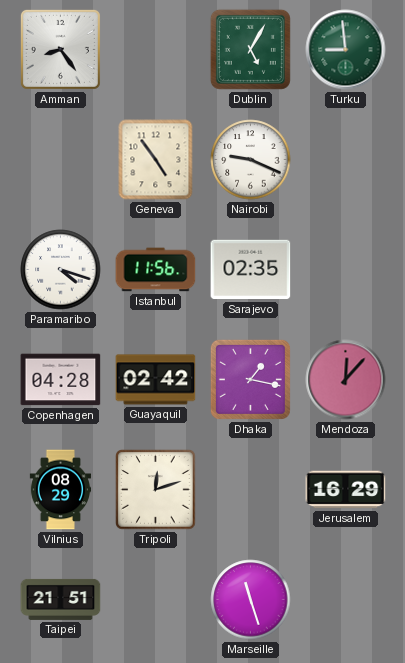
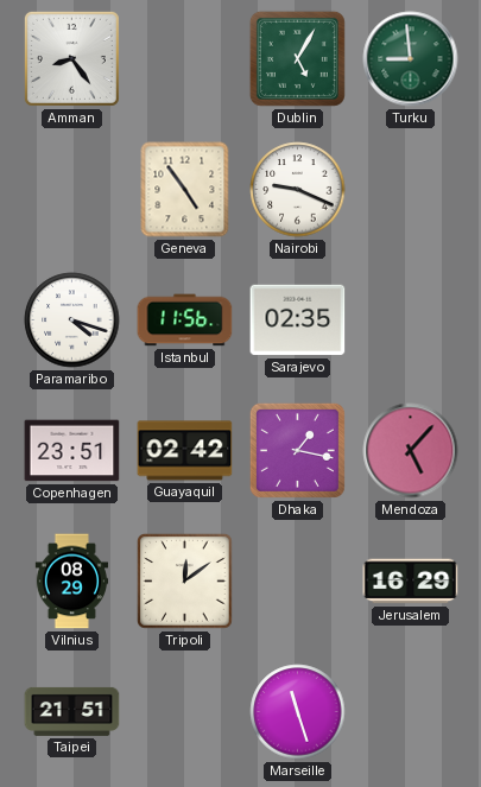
Copenhagen: 04:28 -> 23:51
Mendoza: 12:07 -> 5:07
Tripoli: 12:12 -> 12:09
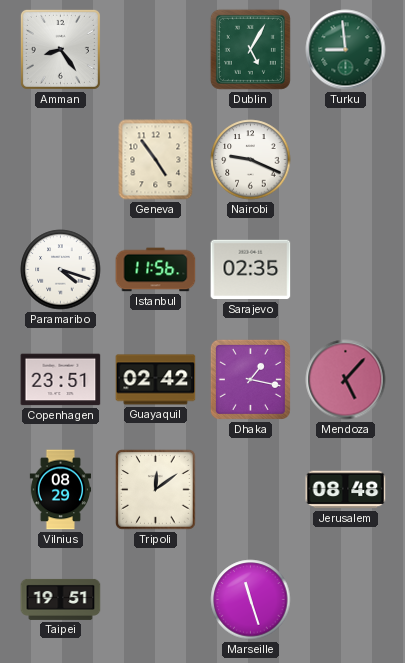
Jerusalem: 16:29 -> 08:48
Taipei: 21:51 -> 19:51
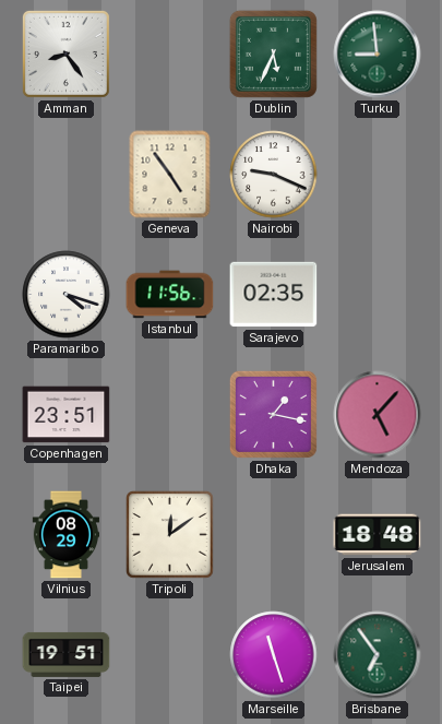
Dublin: 5:05 -> 5:34
Guayaquil: 02:42 -> none
Jerusalem: 08:48 -> 18:48
Brisbane: none -> 6:54
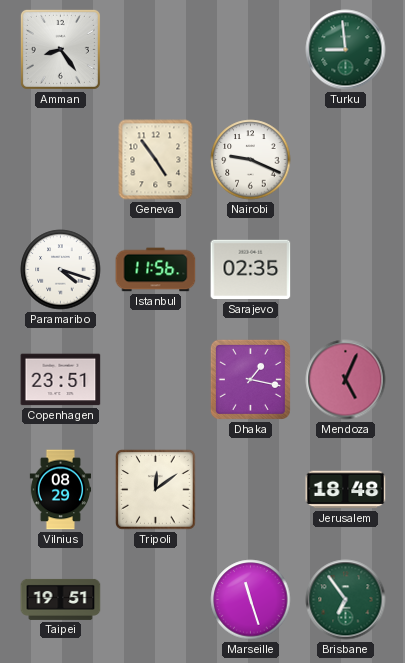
Dublin: 5:34 -> none
Mendoza: 5:07 -> 5:04
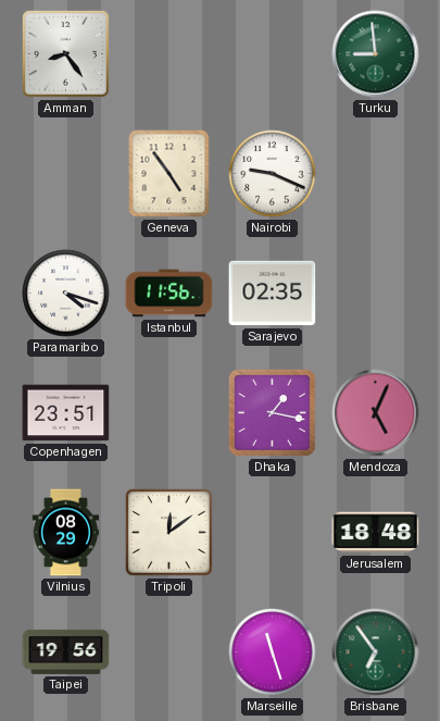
Taipei: 19:51 -> 19:56
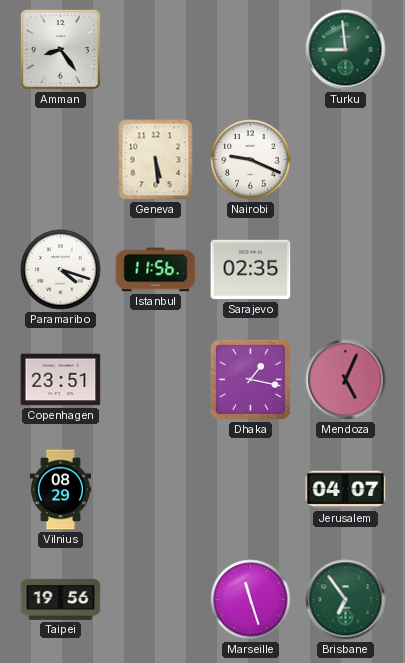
Geneva: 4:54 -> 5:29
Tripoli: 12:09 -> none
Jerusalem: 18:48 -> 04:07
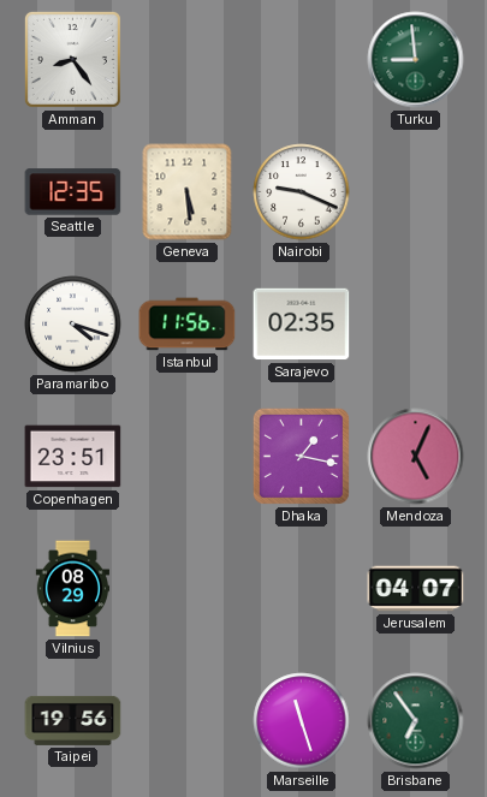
Seattle: none -> 12:35
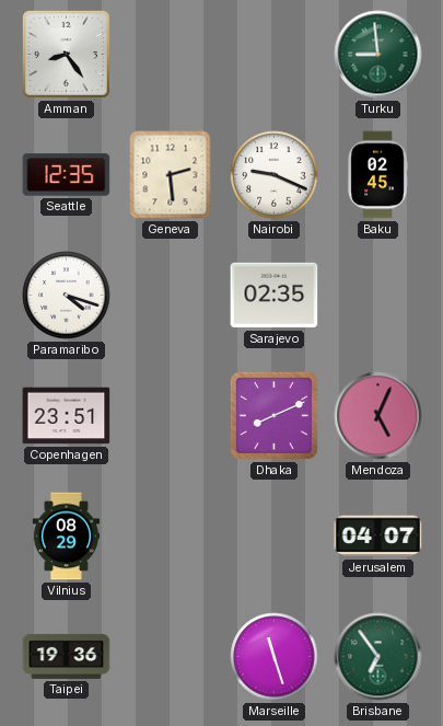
Geneva: 5:29 -> 2:29
Baku: none -> 02:45
Istanbul: 11:56 -> none
Dhaka: 1:17 -> 8:11
Taipei: 19:56 -> 19:36
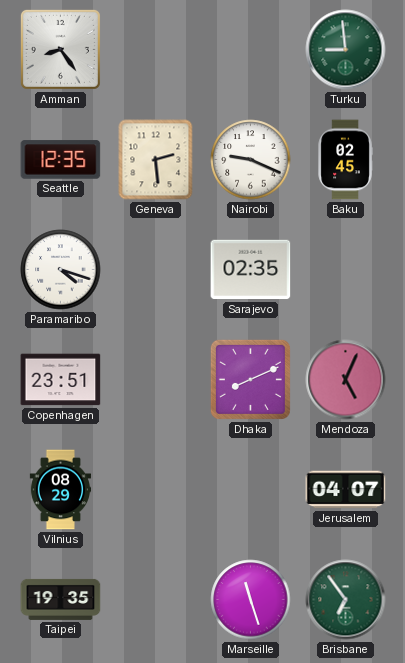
Taipei: 19:36 -> 19:35
